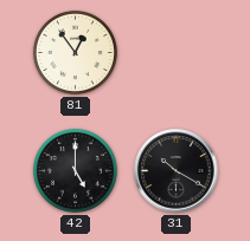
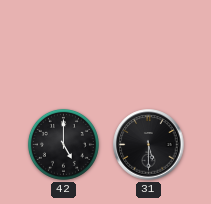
81: 12:54 -> none
31: 10:20 -> 5:30
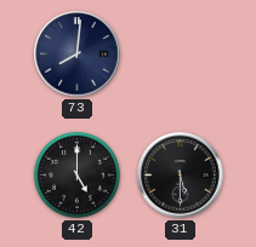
73: none -> 8:01
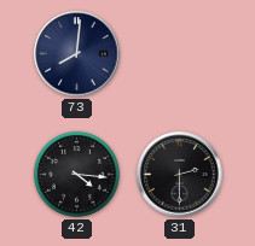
42: 5:00 -> 4:16
31: 5:30 -> 2:30
